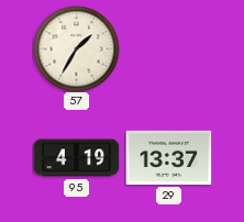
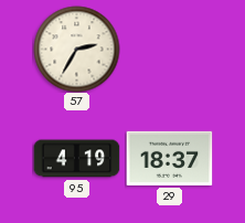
57: 1:35 -> 2:35
29: 13:37 -> 18:37
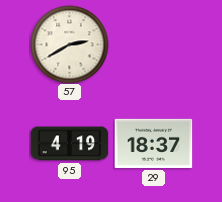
57: 2:35 -> 2:40
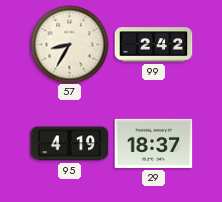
57: 2:40 -> 8:35
99: none -> 2:42
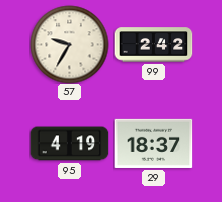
57: 8:35 -> 9:35
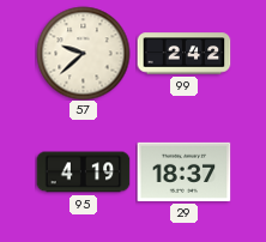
57: 9:35 -> 9:38
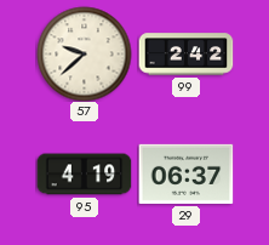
29: 18:37 -> 06:37
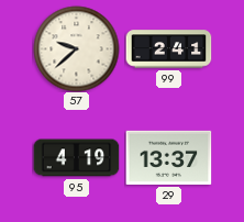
99: 2:42 -> 2:41
29: 06:37 -> 13:37
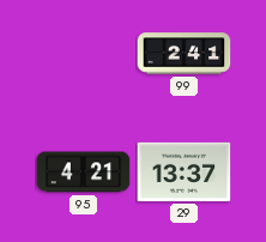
57: 9:38 -> none
95: 4:19 -> 4:21
